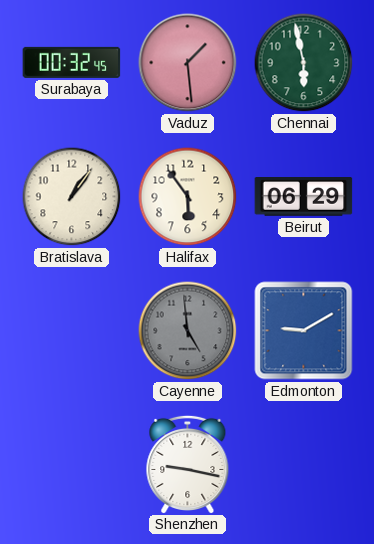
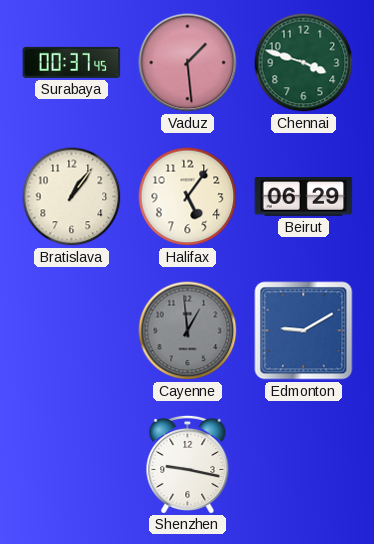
Surabaya: 00:32 -> 00:37
Chennai: 5:58 -> 3:48
Halifax: 5:54 -> 5:06
Cayenne: 4:59 -> 12:59
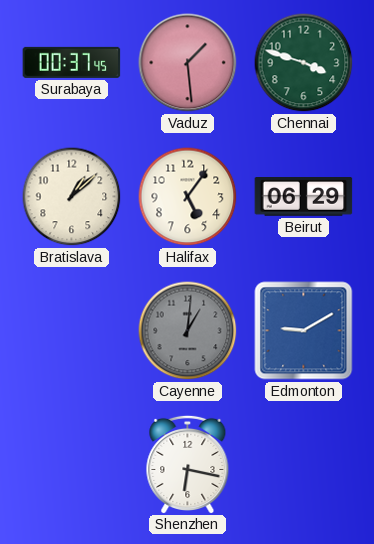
Bratislava: 1:06 -> 1:08
Cayenne: 12:59 -> 1:01
Shenzhen: 9:17 -> 6:17
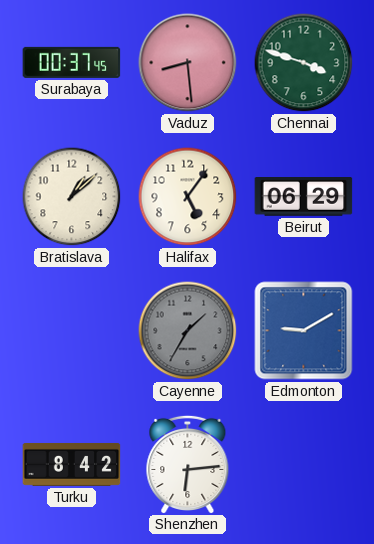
Vaduz: 1:29 -> 8:29
Cayenne: 1:01 -> 1:35
Turku: none -> 8:42
Shenzhen: 6:17 -> 6:14
